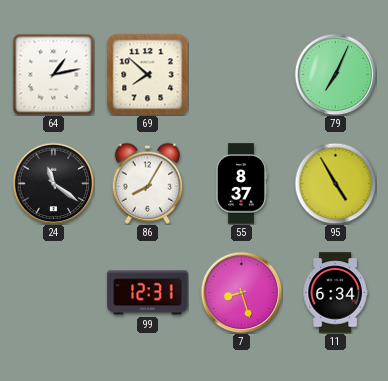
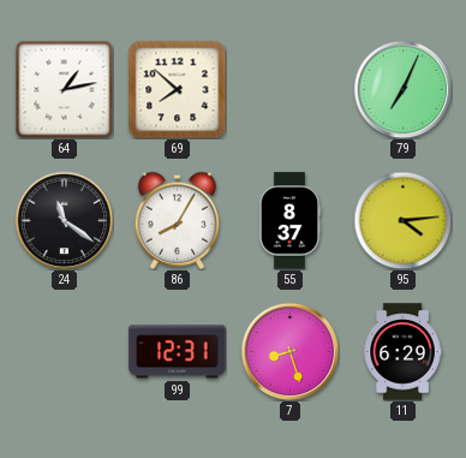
95: 4:55 -> 4:14
11: 6:34 -> 6:29
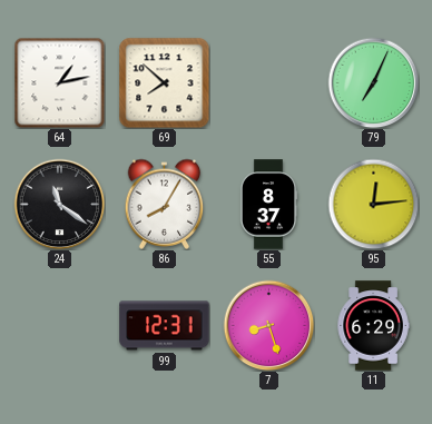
95: 4:14 -> 12:14
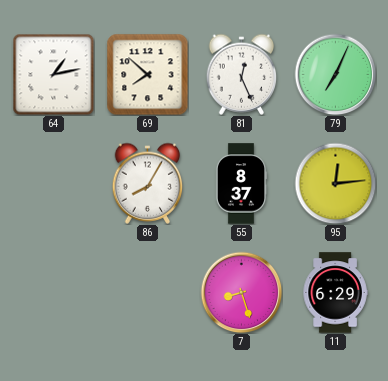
81: none -> 12:26
24: 11:21 -> none
99: 12:31 -> none
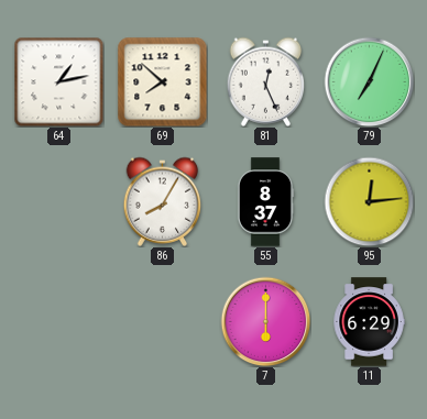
7: 8:27 -> 6:00
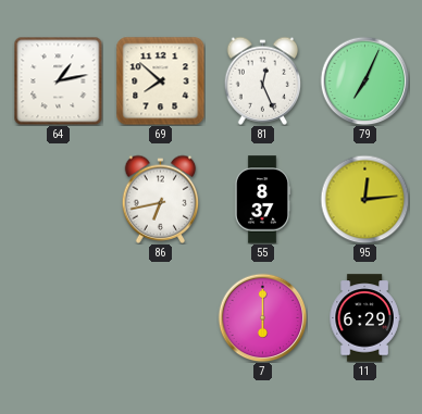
86: 8:05 -> 6:43
